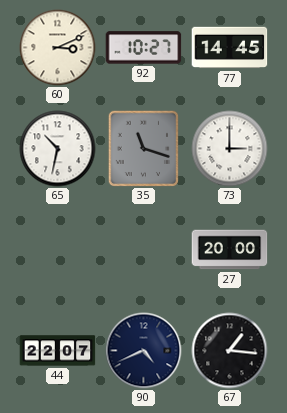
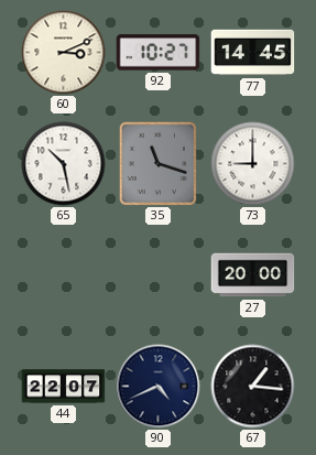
65: 10:32 -> 10:28
73: 3:00 -> 9:00
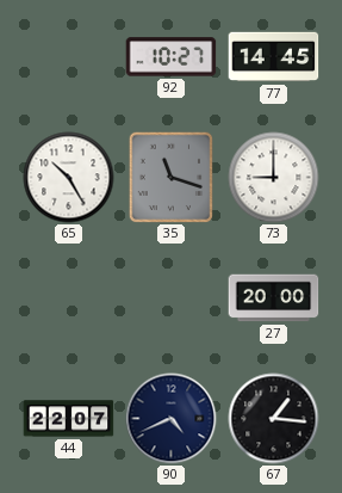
60: 3:11 -> none
65: 10:28 -> 10:25
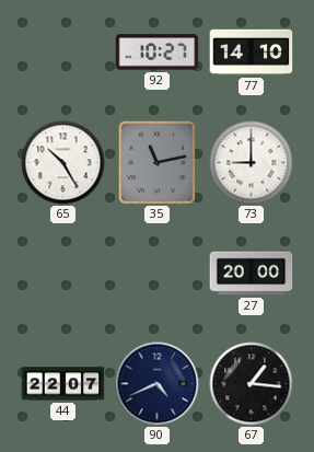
77: 14:45 -> 14:10
35: 11:18 -> 11:13
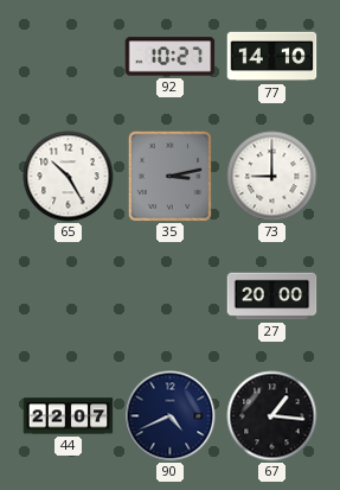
35: 11:13 -> 3:13
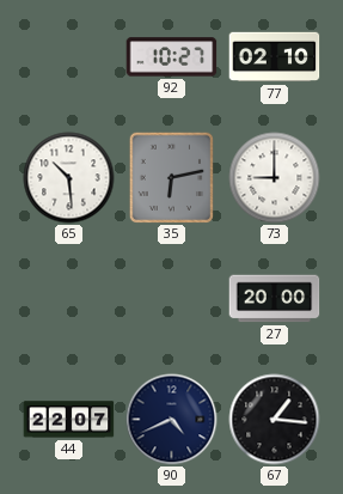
77: 14:10 -> 02:10
65: 10:25 -> 10:29
35: 3:13 -> 6:13
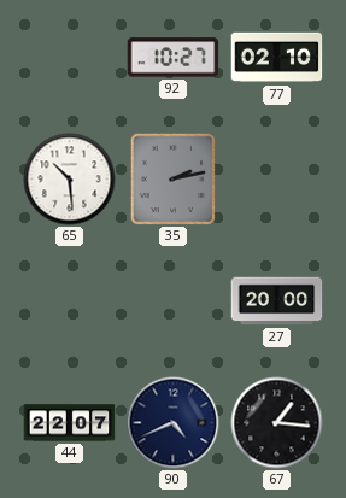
35: 6:13 -> 2:13
73: 9:00 -> none
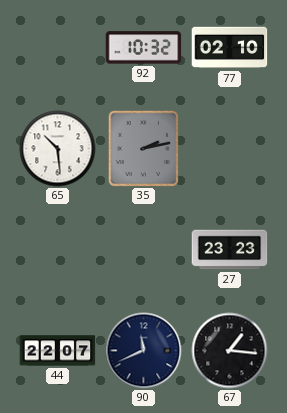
92: 10:27 -> 10:32
27: 20:00 -> 23:23
90: 4:41 -> 11:41
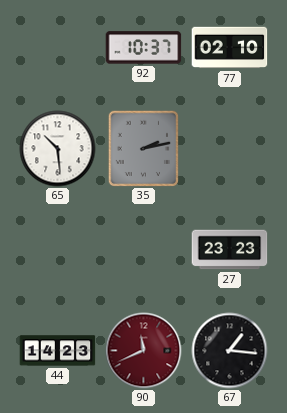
92: 10:32 -> 10:37
44: 22:07 -> 14:23
90 dial: navy -> burgundy
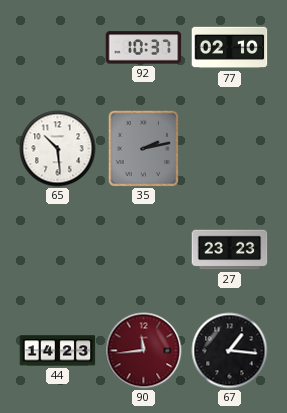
90: 11:41 -> 11:44
